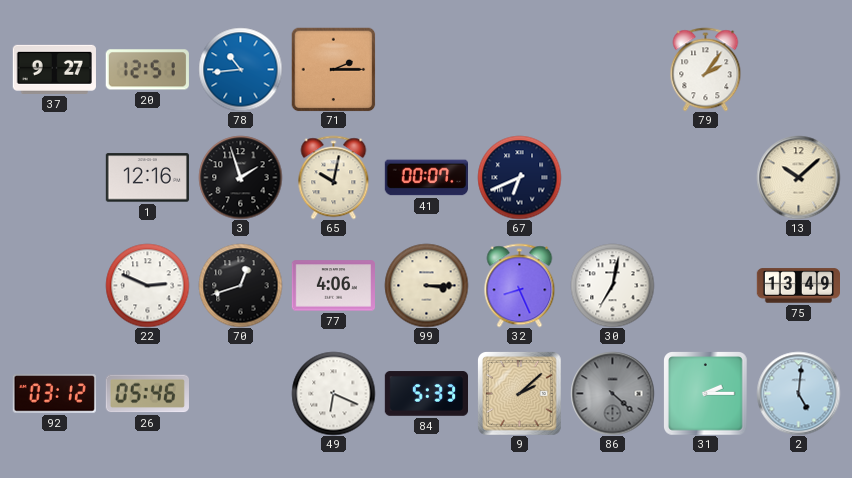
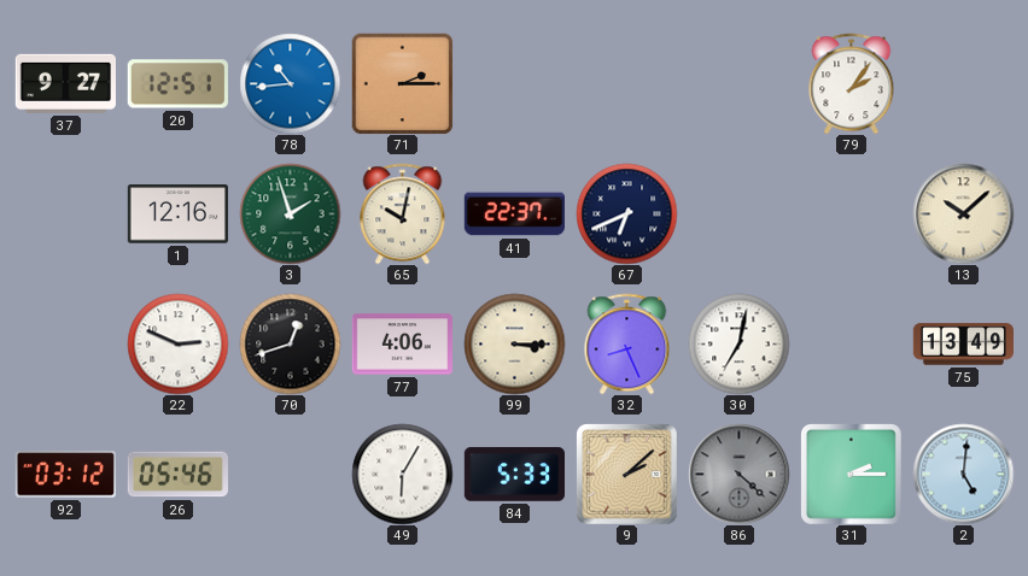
3 dial: black -> green
41: 00:07 -> 22:37
49: 6:19 -> 6:05
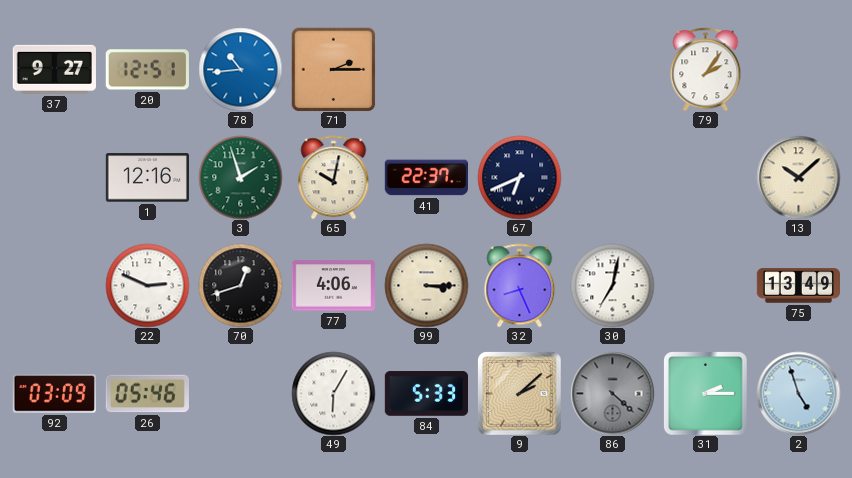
92: 03:12 -> 03:09
2: 5:01 -> 4:57
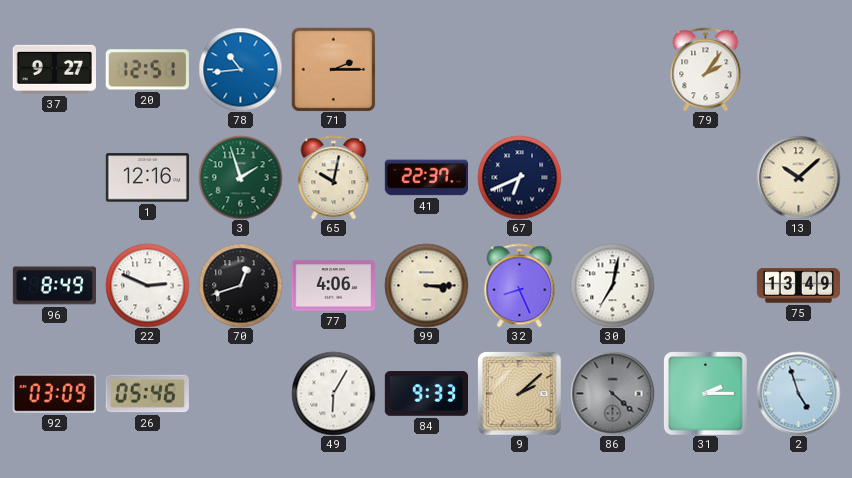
96: none -> 8:49
84: 5:33 -> 9:33
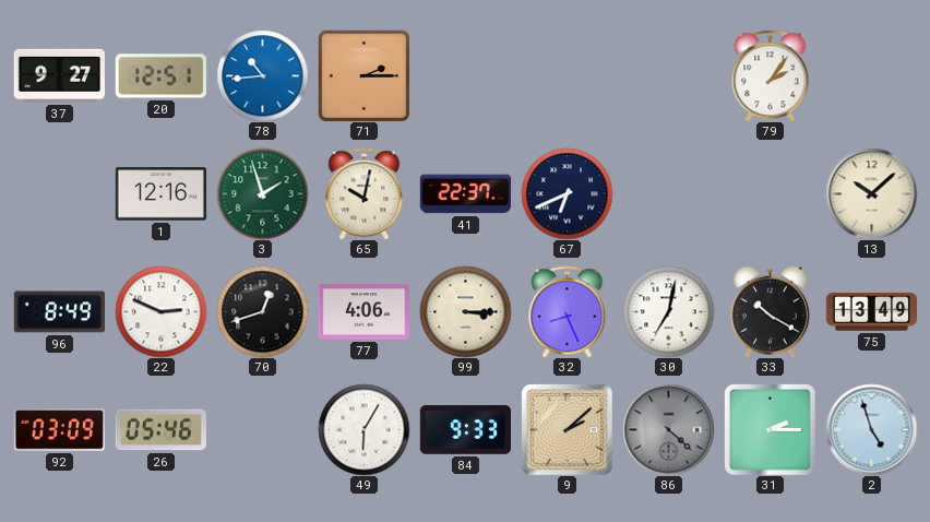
33: none -> 10:20
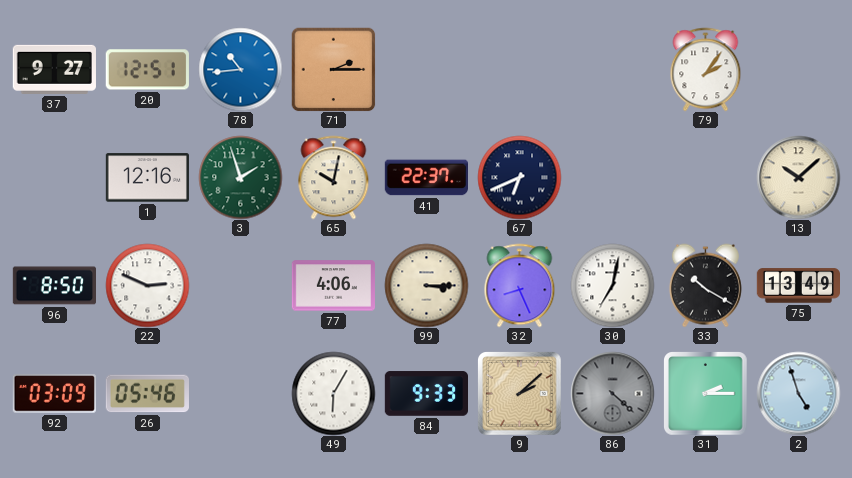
96: 8:49 -> 8:50
70: 12:42 -> none
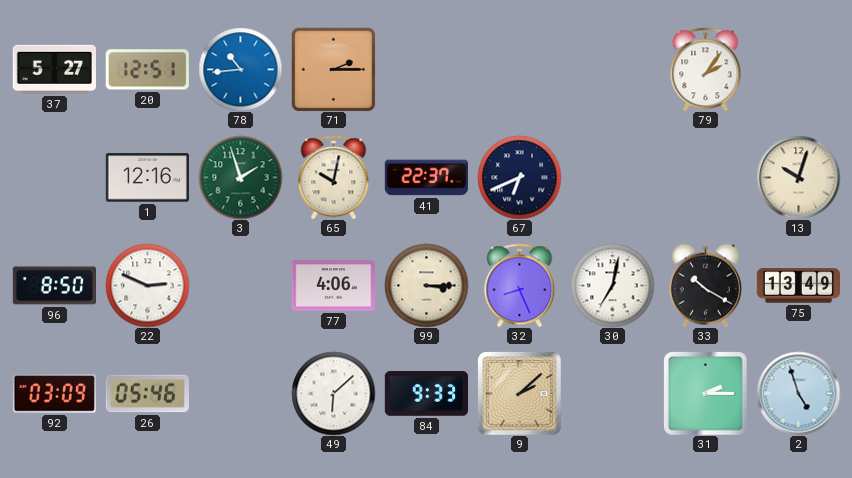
37: 9:27 -> 5:27
13: 10:08 -> 10:03
49: 6:05 -> 6:08
86: 4:22 -> none
